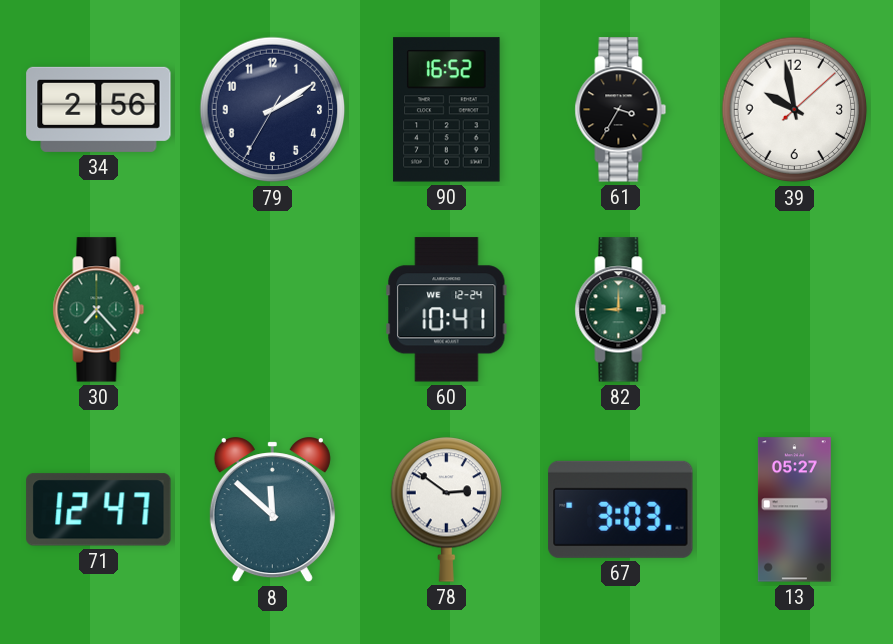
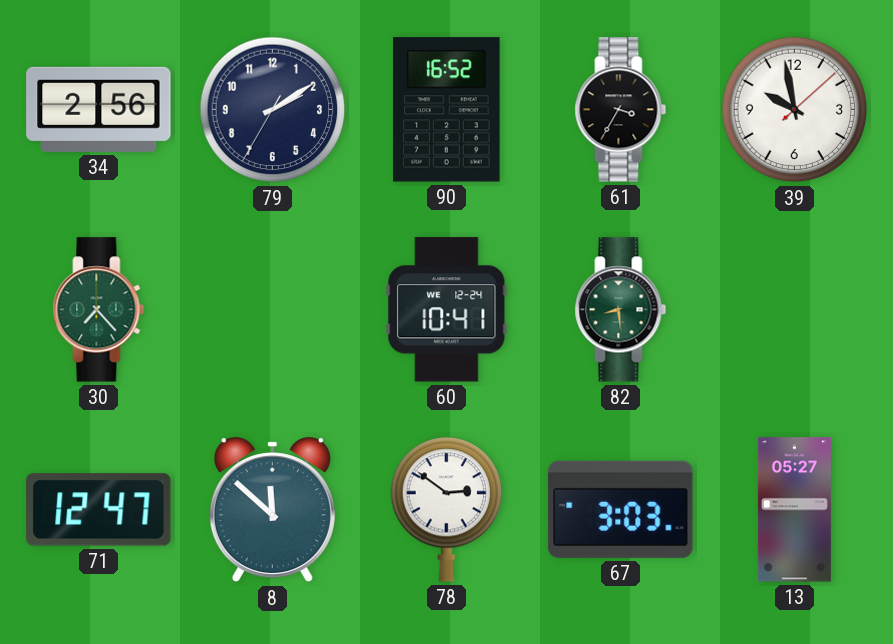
82: 9:00 -> 8:29
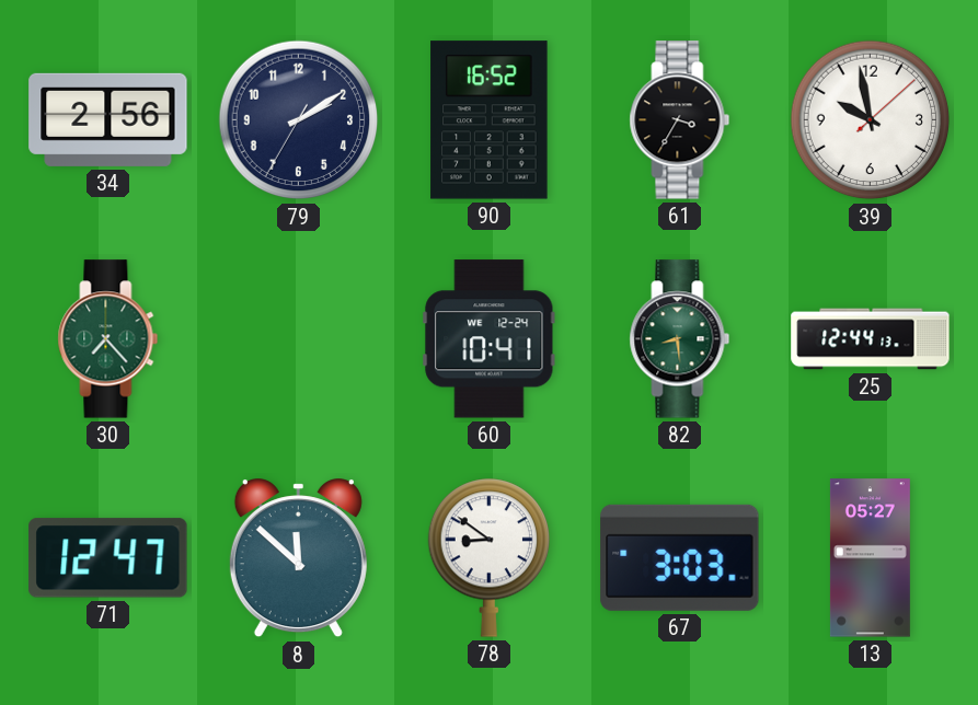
25: none -> 12:44
78: 2:51 -> 8:51
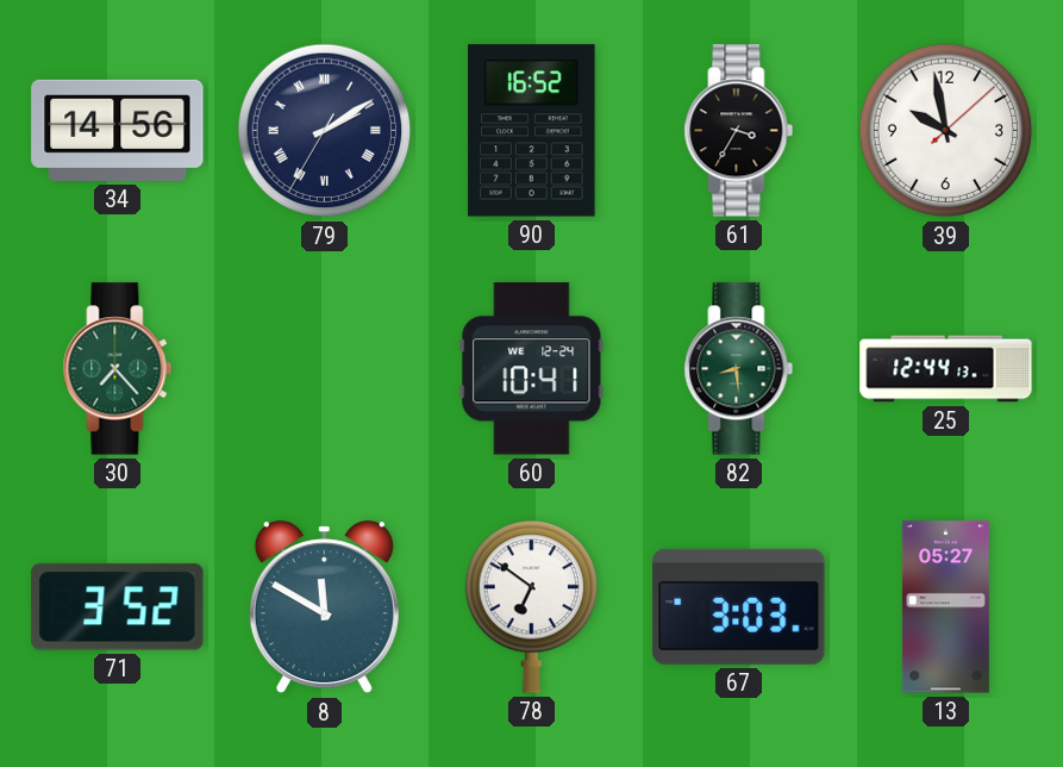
34: 2:56 -> 14:56
79 numerals: Arabic -> Roman
71: 12:47 -> 3:52
8: 11:52 -> 11:50
78: 8:51 -> 6:51
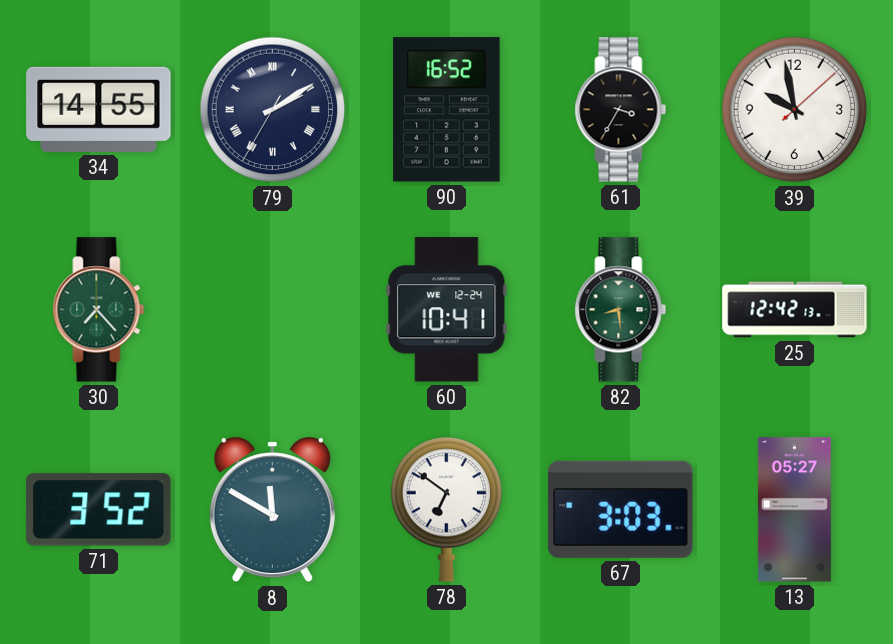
34: 14:56 -> 14:55
25: 12:44 -> 12:42
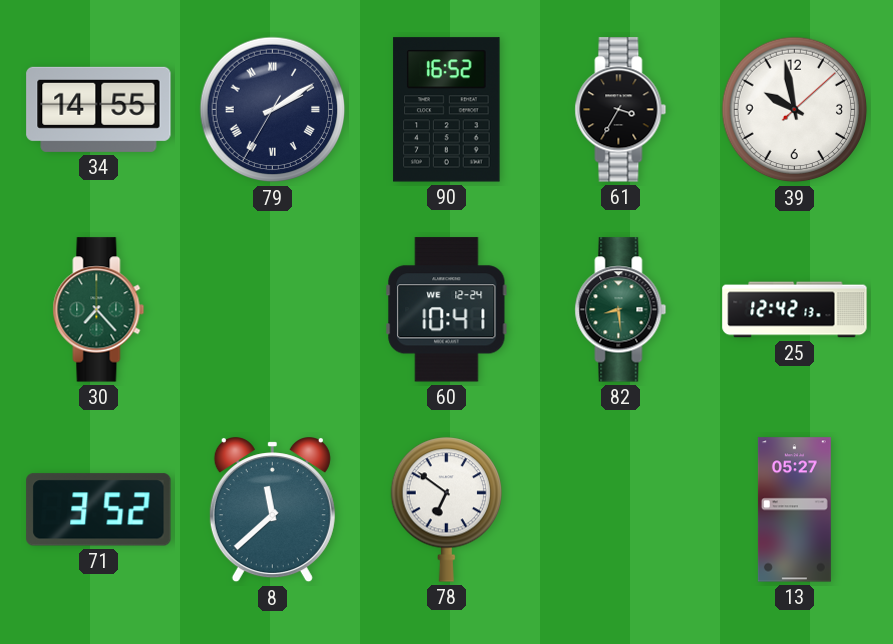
8: 11:50 -> 11:38
67: 3:03 -> none
